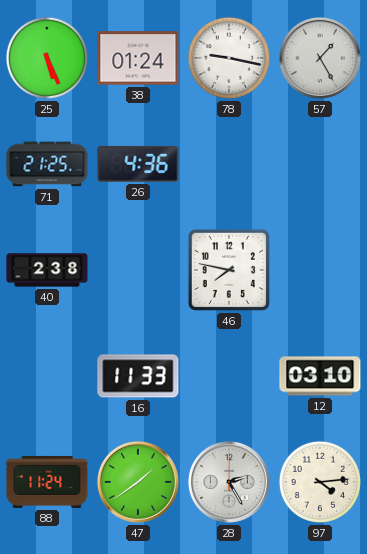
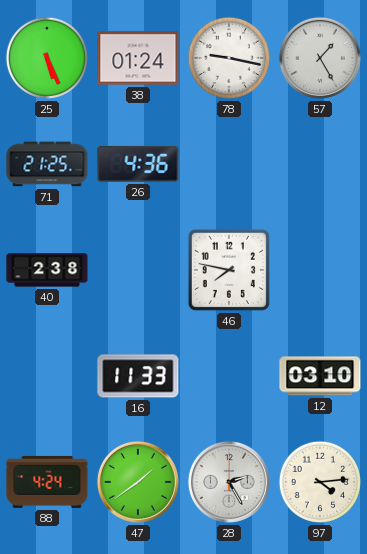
88: 11:24 -> 4:24
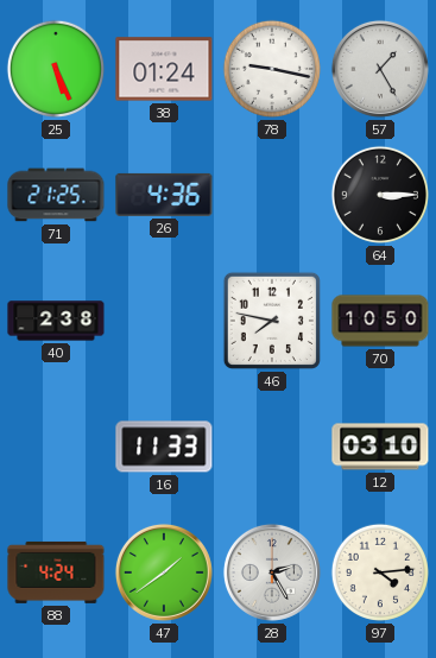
64: none -> 3:15
70: none -> 10:50
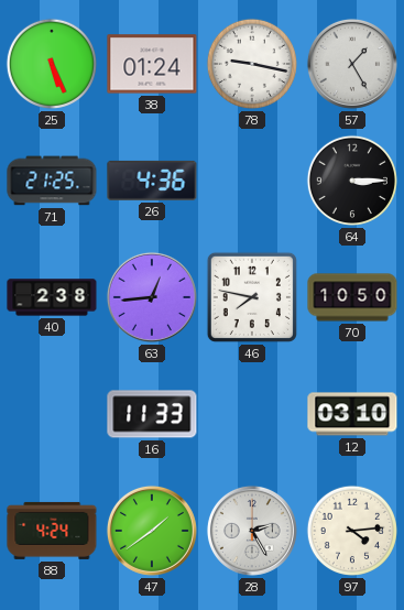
63: none -> 12:44
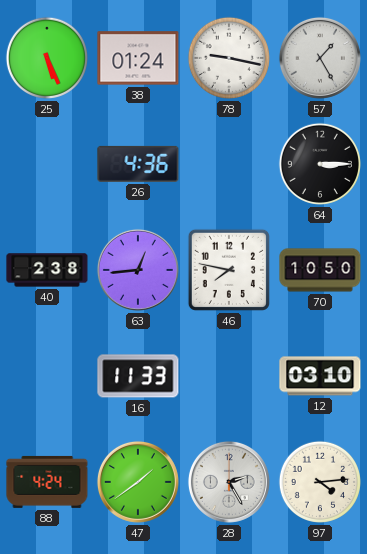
71: 21:25 -> none
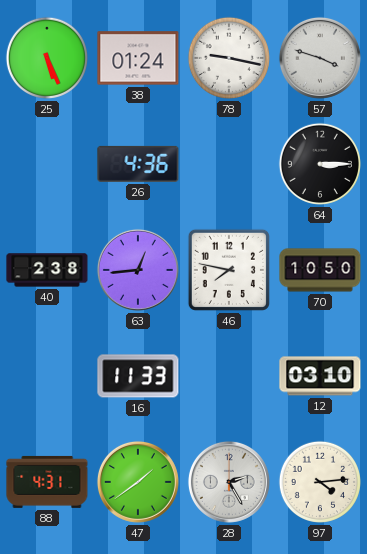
57: 1:25 -> 3:48
88: 4:24 -> 4:31
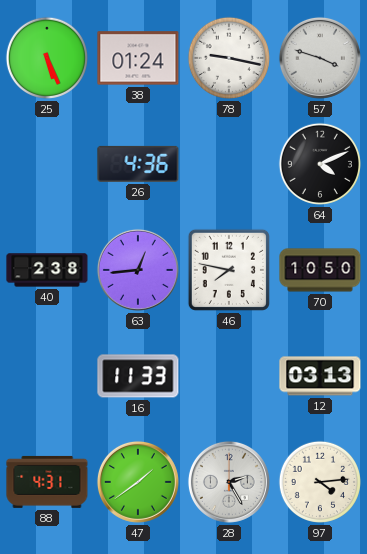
64: 3:15 -> 4:11
12: 03:10 -> 03:13
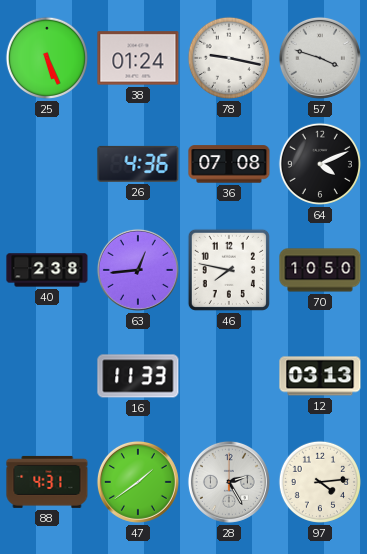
36: none -> 07:08
